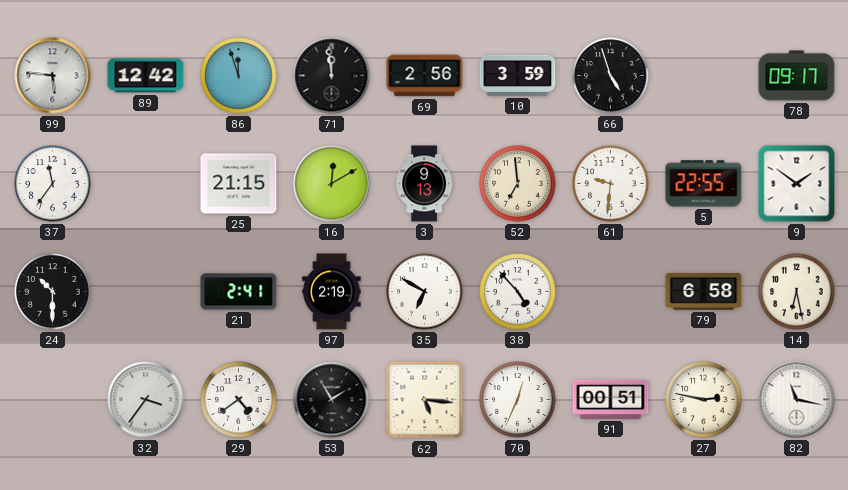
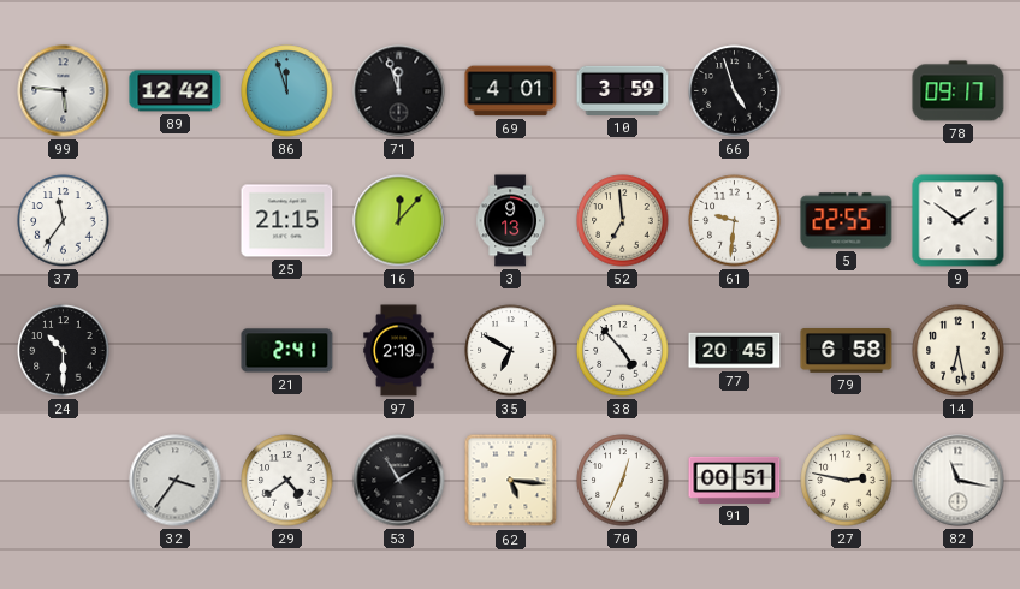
71: 11:59 -> 11:57
69: 2:56 -> 4:01
16: 12:10 -> 12:07
77: none -> 20:45
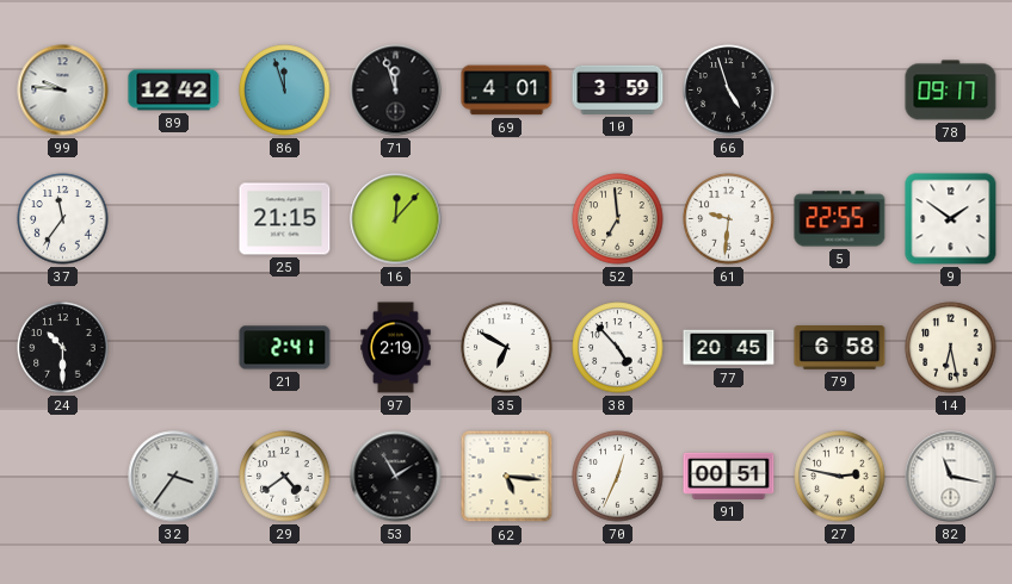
99: 5:46 -> 9:46
3: 9:13 -> none
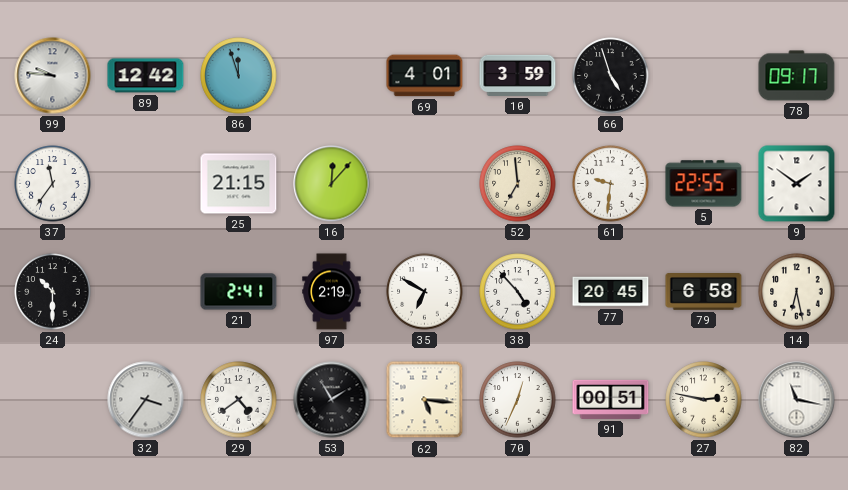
71: 11:57 -> none
